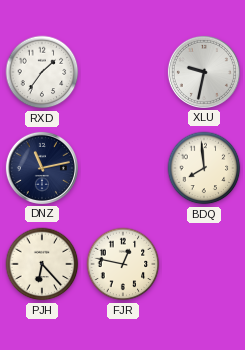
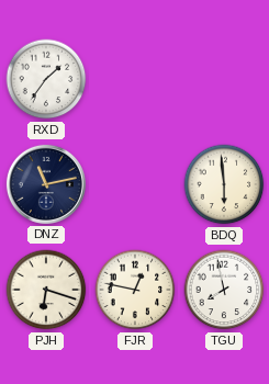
XLU: 9:32 -> none
BDQ: 7:59 -> 5:59
PJH: 6:23 -> 6:18
TGU: none -> 7:58
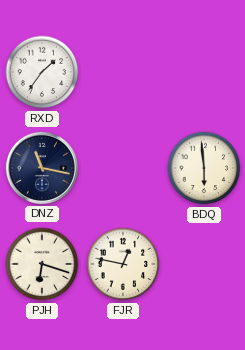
DNZ: 11:13 -> 11:17
TGU: 7:58 -> none
